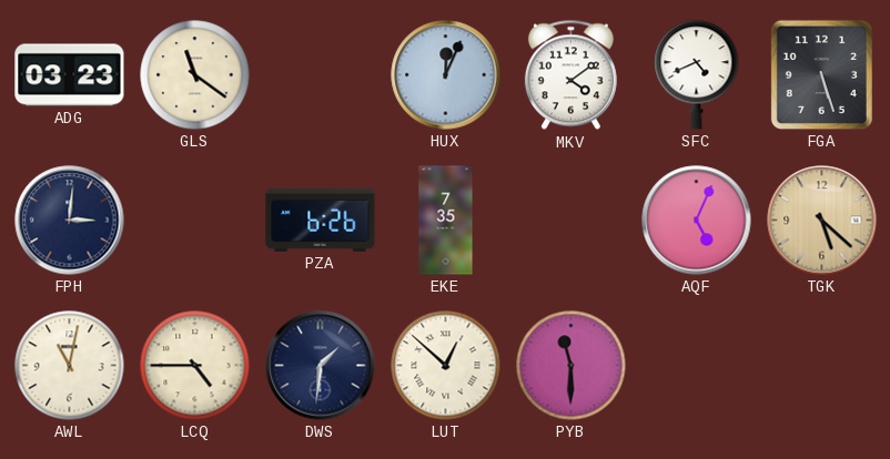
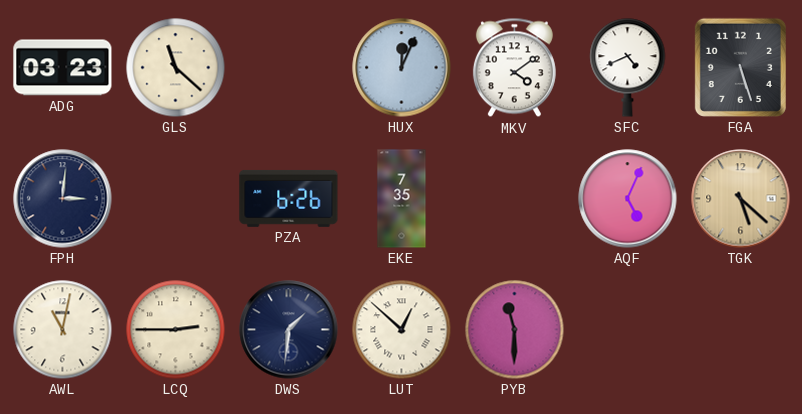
GLS: 11:21 -> 11:22
LCQ: 4:45 -> 2:45
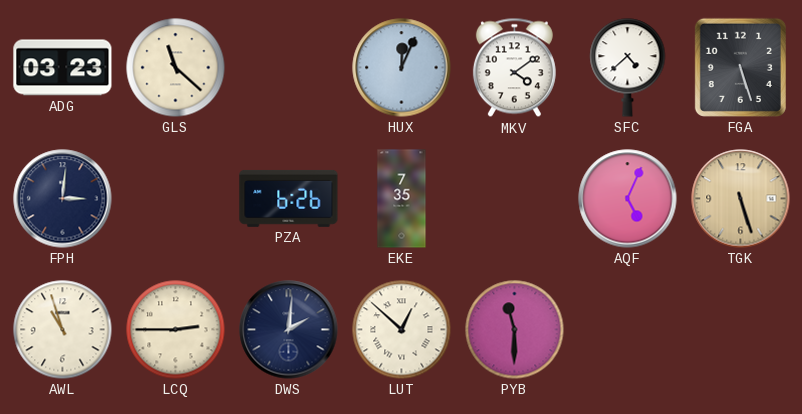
SFC: 4:41 -> 4:38
TGK: 5:22 -> 5:27
AWL: 11:02 -> 10:57
DWS: 1:31 -> 2:01
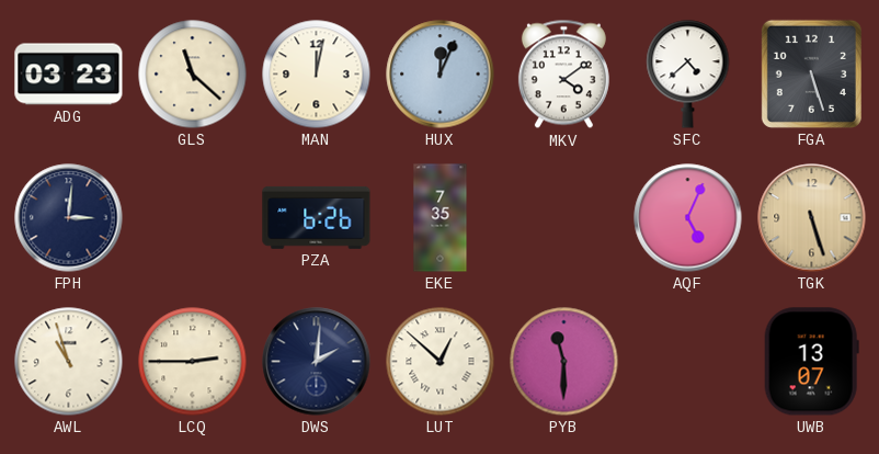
MAN: none -> 12:02
UWB: none -> 13:07
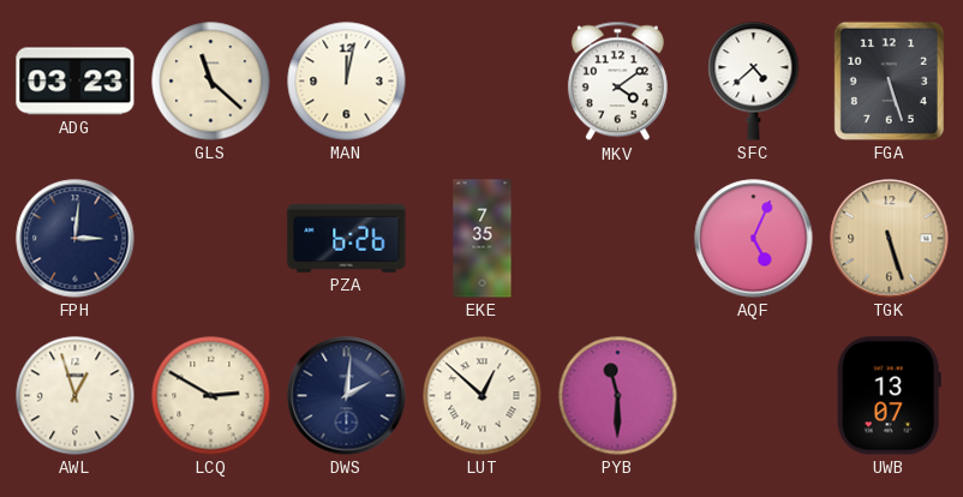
HUX: 12:04 -> none
AWL: 10:57 -> 12:57
LCQ: 2:45 -> 2:50
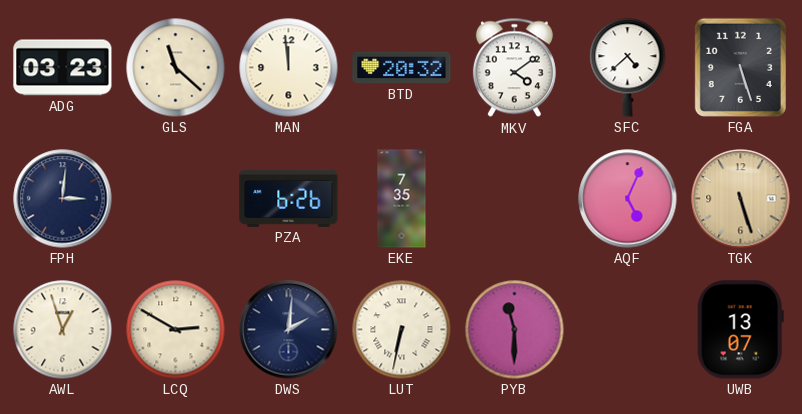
MAN: 12:02 -> 11:59
BTD: none -> 20:32
LUT: 12:52 -> 6:32
